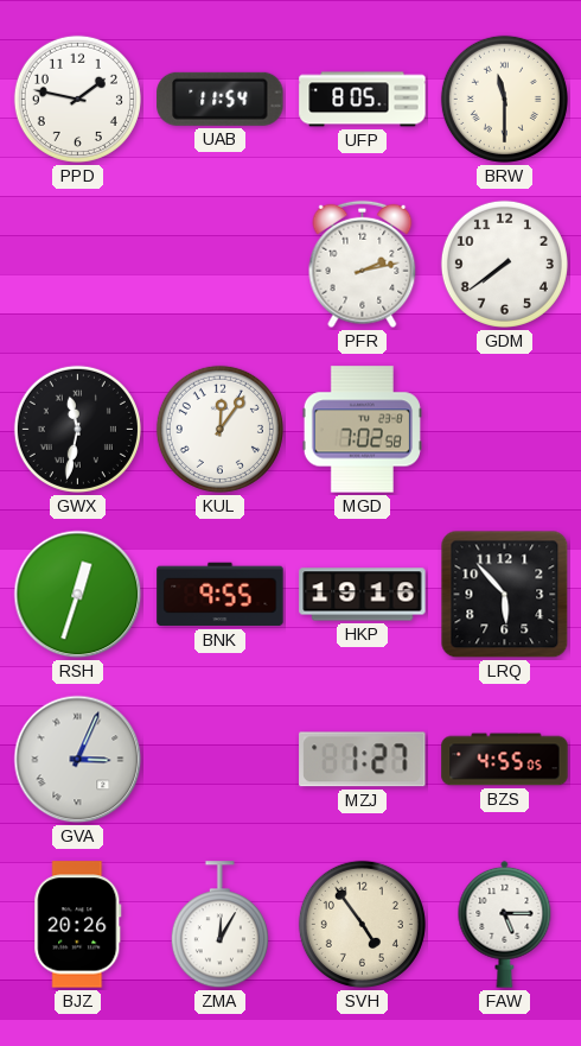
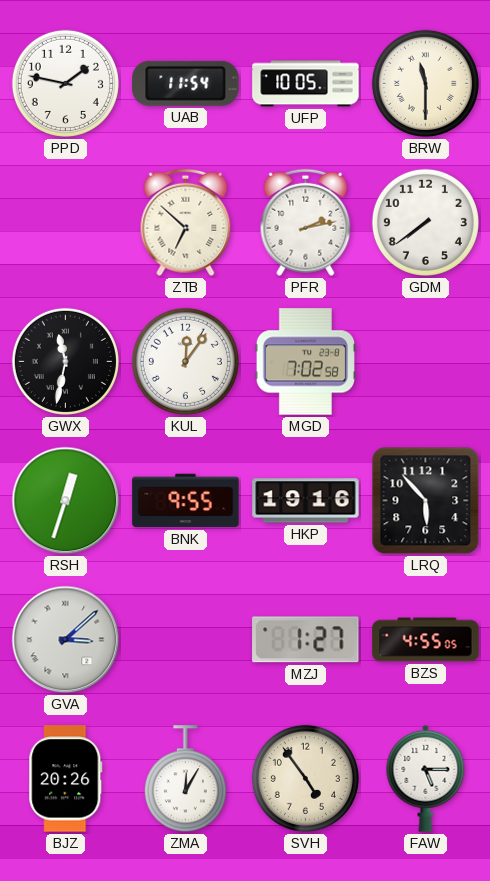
UFP: 8:05 -> 10:05
ZTB: none -> 6:52
GVA: 3:04 -> 3:08
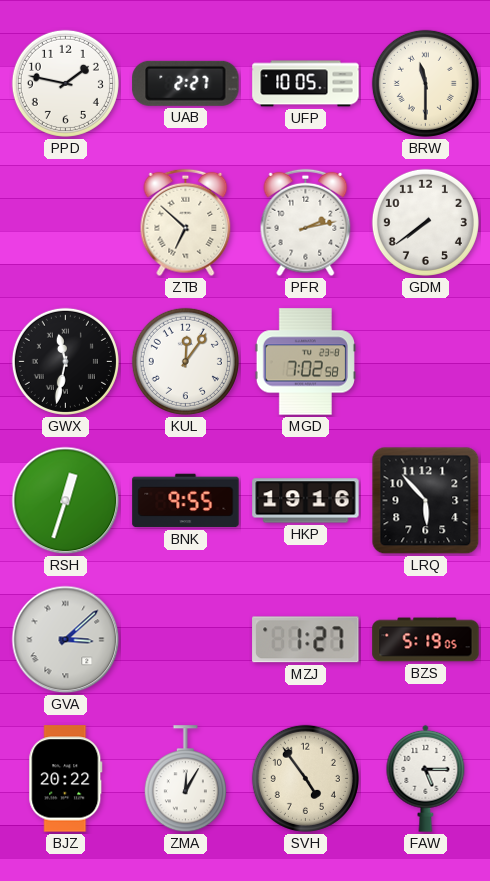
UAB: 11:54 -> 2:27
BZS: 4:55 -> 5:19
BJZ: 20:26 -> 20:22
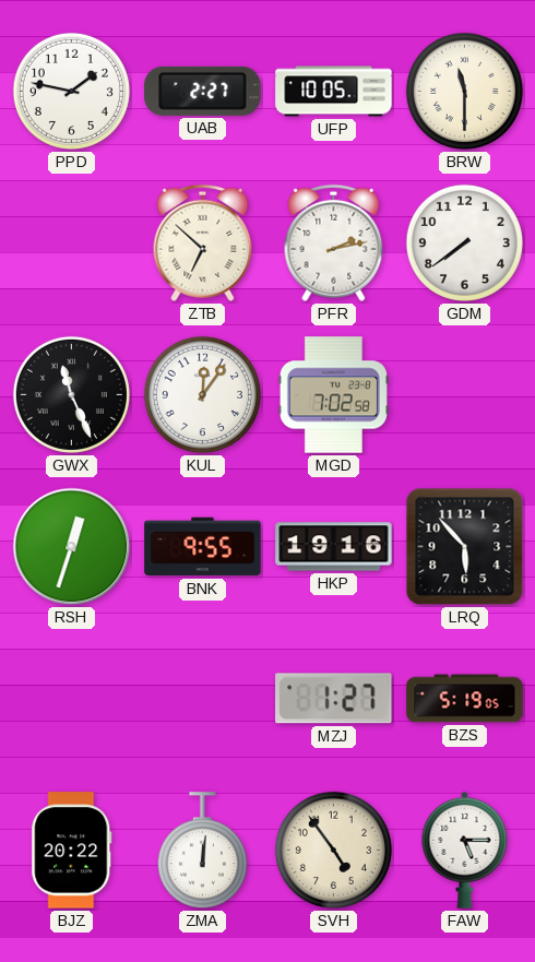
GWX: 11:32 -> 11:26
GVA: 3:08 -> none
ZMA: 12:05 -> 12:01
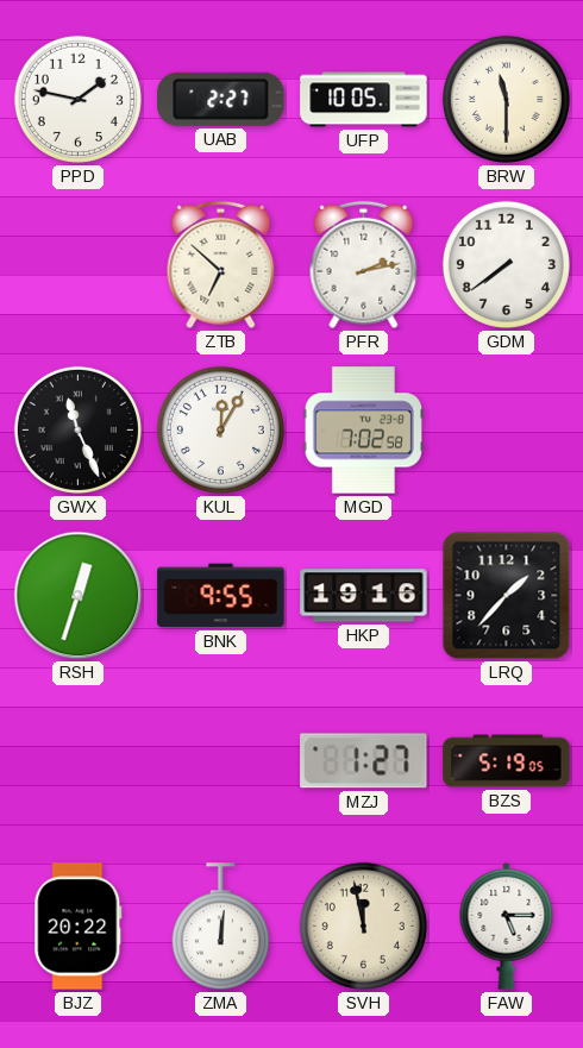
KUL: 12:06 -> 12:05
LRQ: 5:53 -> 1:37
SVH: 4:54 -> 11:58
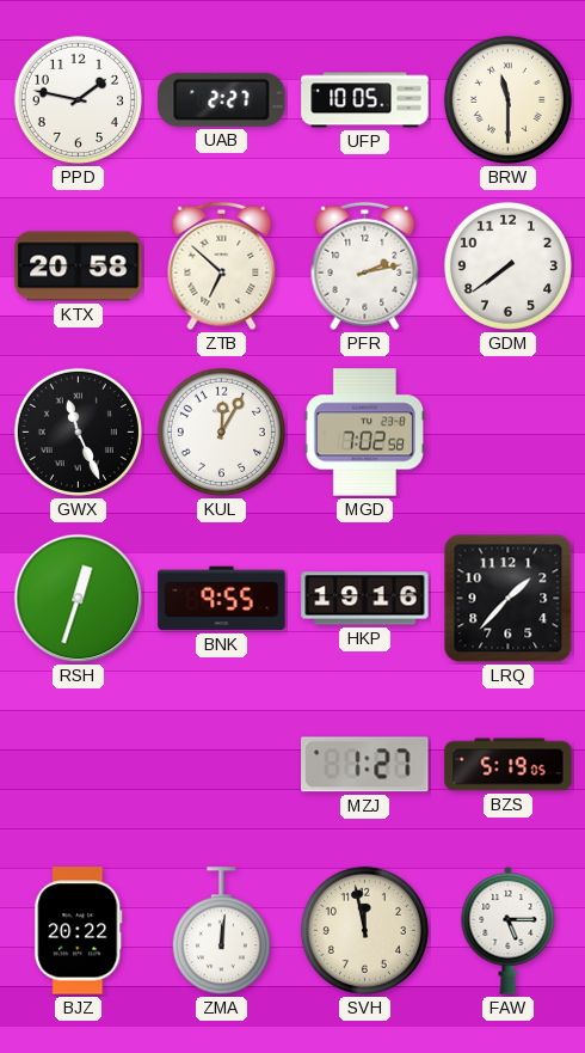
KTX: none -> 20:58
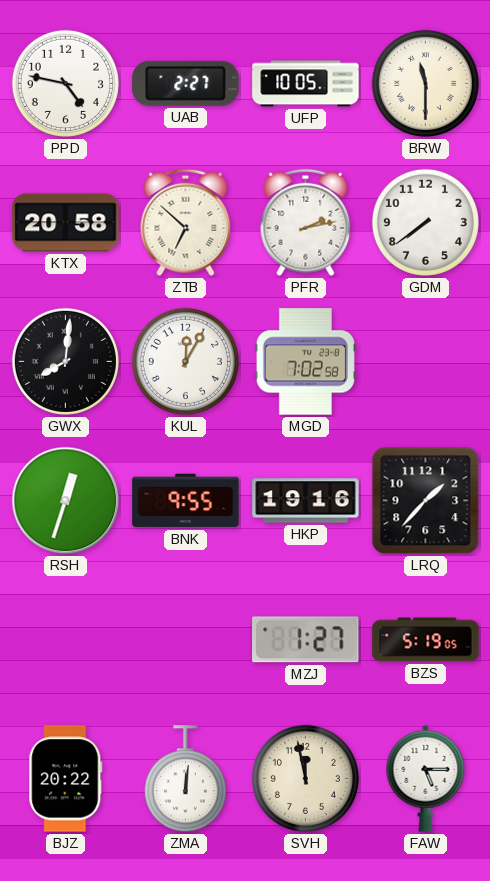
PPD: 1:47 -> 4:47
GWX: 11:26 -> 8:01
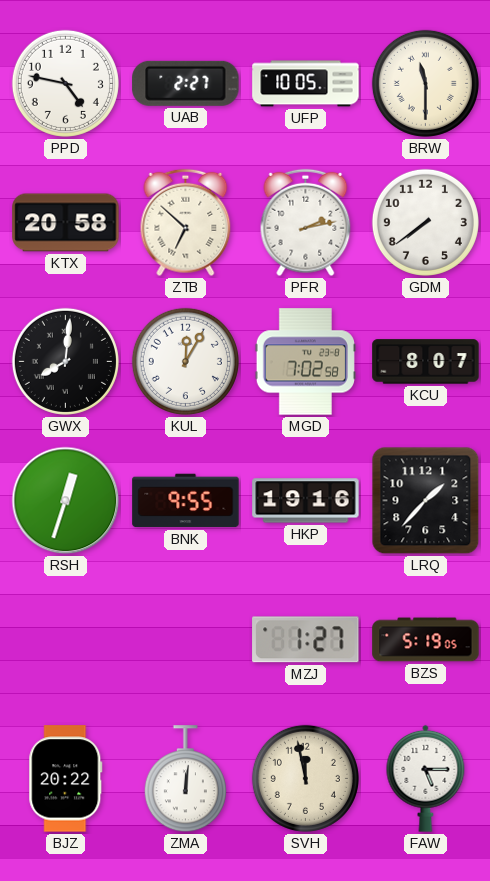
KCU: none -> 8:07
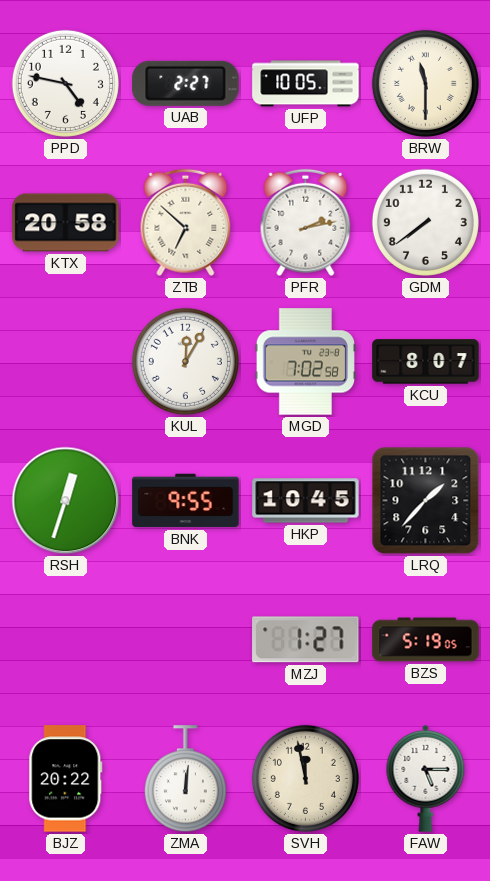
GWX: 8:01 -> none
HKP: 19:16 -> 10:45
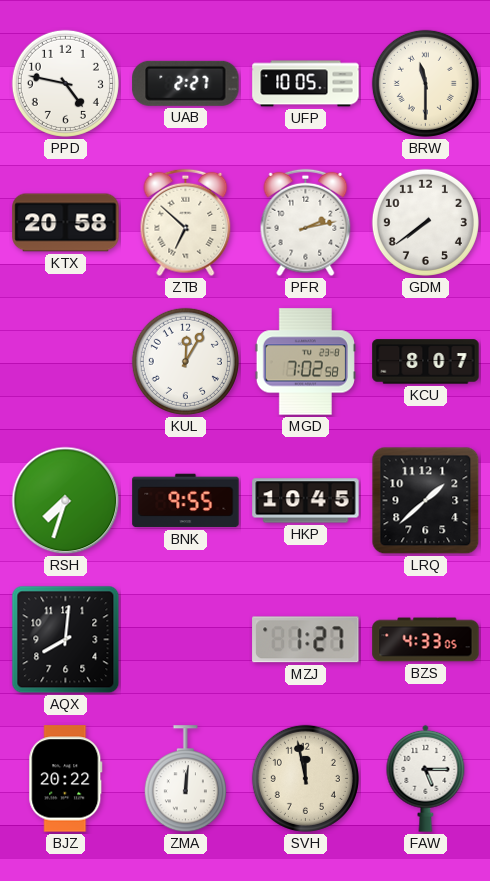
RSH: 12:33 -> 7:33
LRQ: 1:37 -> 1:38
AQX: none -> 8:01
BZS: 5:19 -> 4:33
